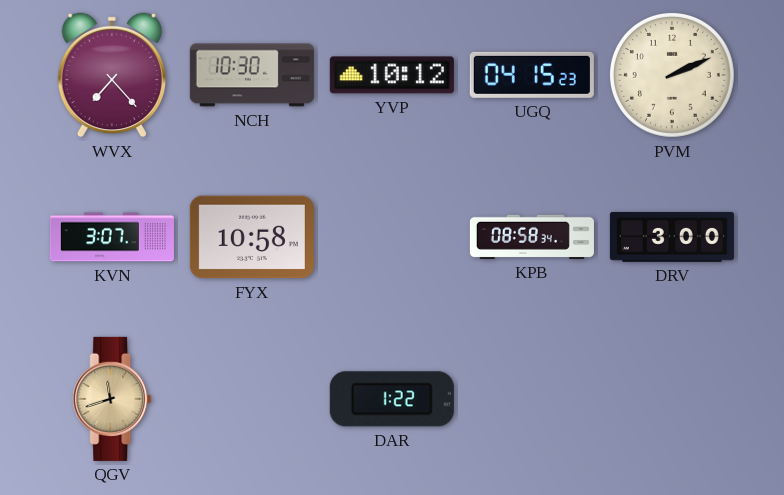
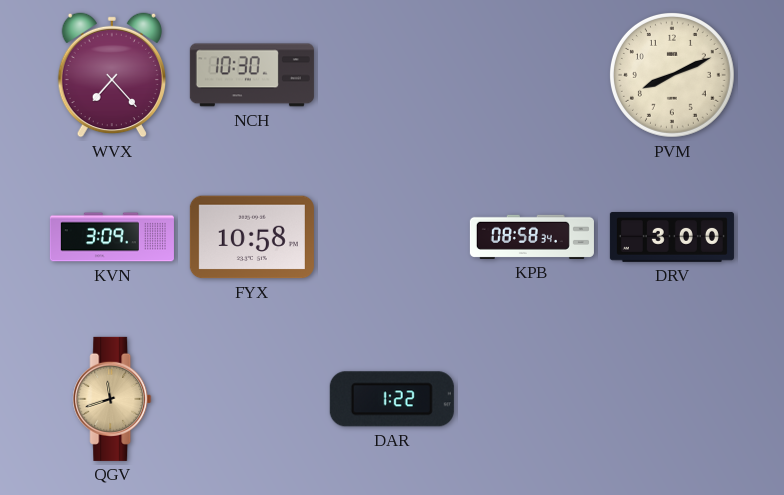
YVP: 10:12 -> none
UGQ: 04:15 -> none
PVM: 2:11 -> 8:11
KVN: 3:07 -> 3:09
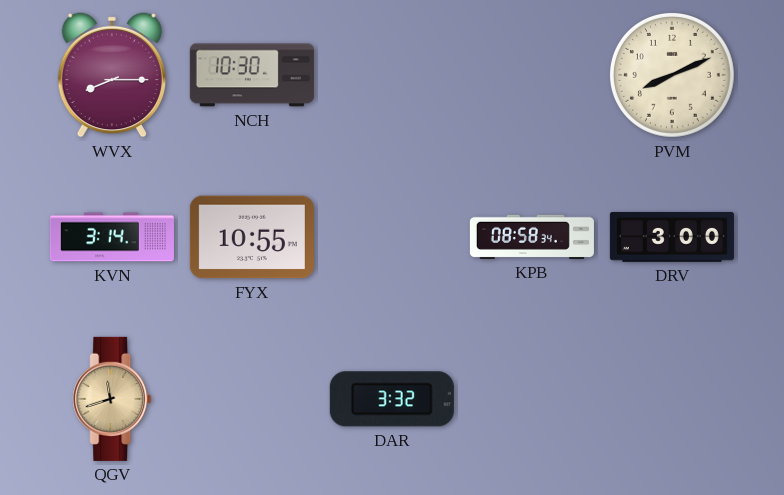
WVX: 7:23 -> 8:15
KVN: 3:09 -> 3:14
FYX: 10:58 -> 10:55
DAR: 1:22 -> 3:32
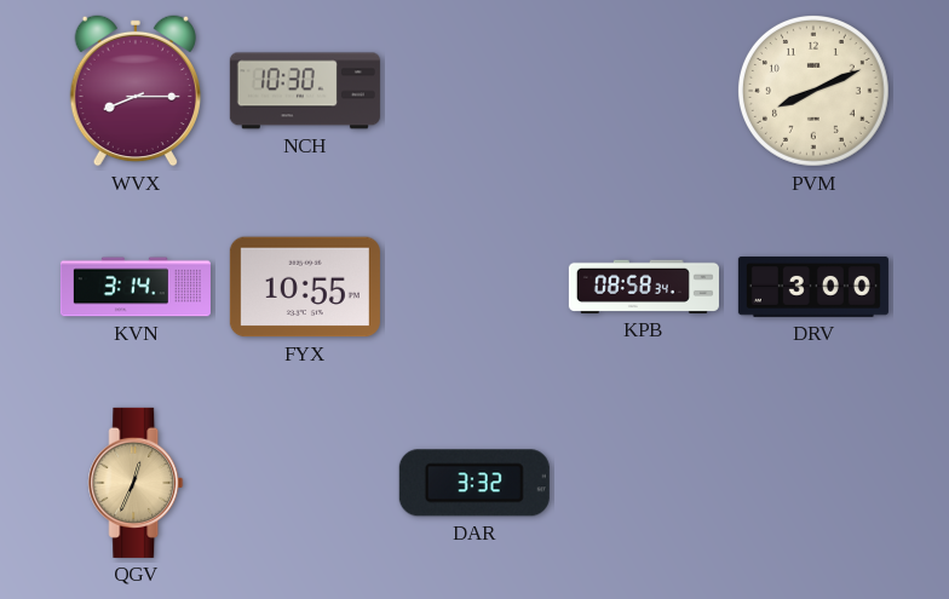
QGV: 11:42 -> 12:34
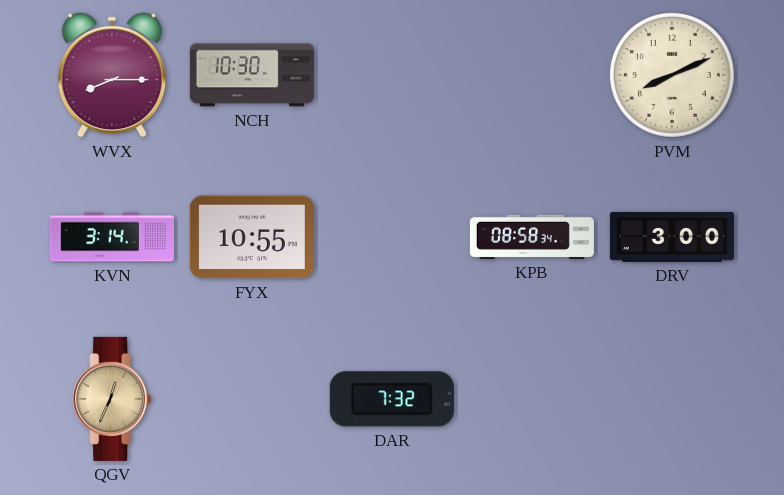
DAR: 3:32 -> 7:32
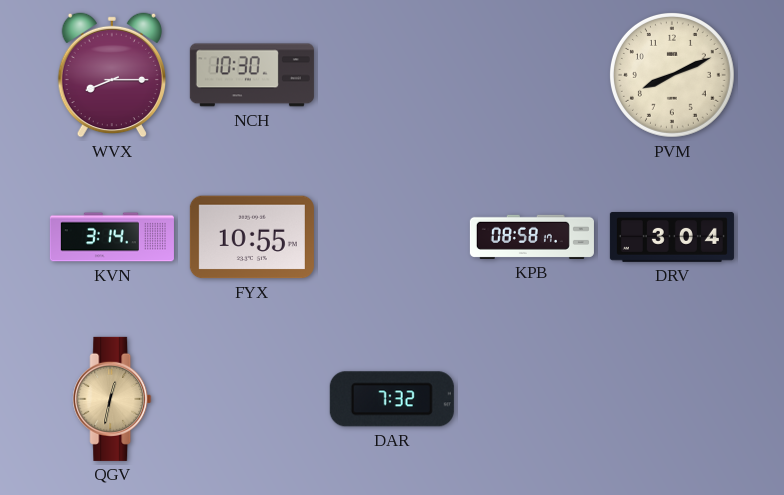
KPB: 08:58:34 -> 08:58:17
DRV: 3:00 -> 3:04
QGV: 12:34 -> 12:32
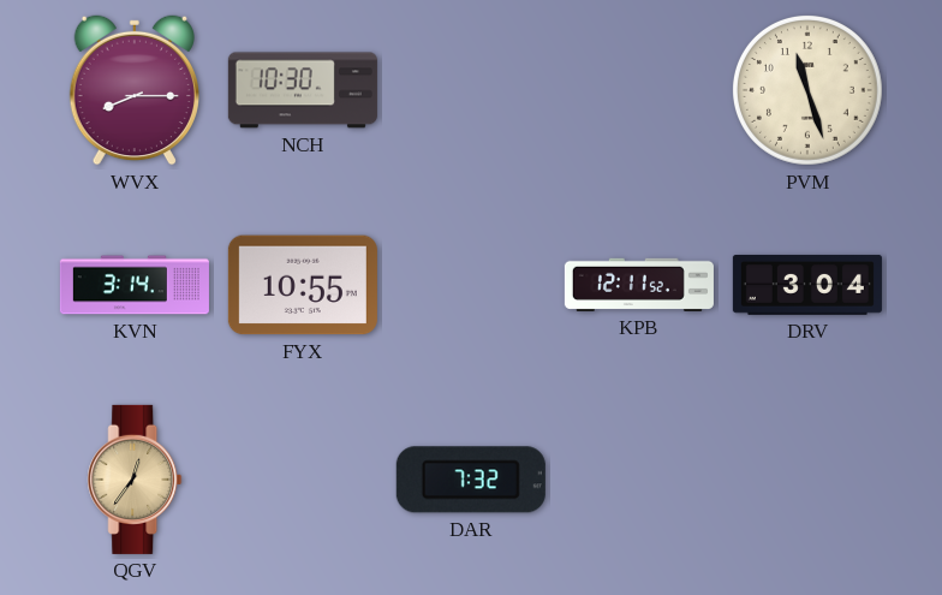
PVM: 8:11 -> 11:27
KPB: 08:58 -> 12:11
QGV: 12:32 -> 12:36
